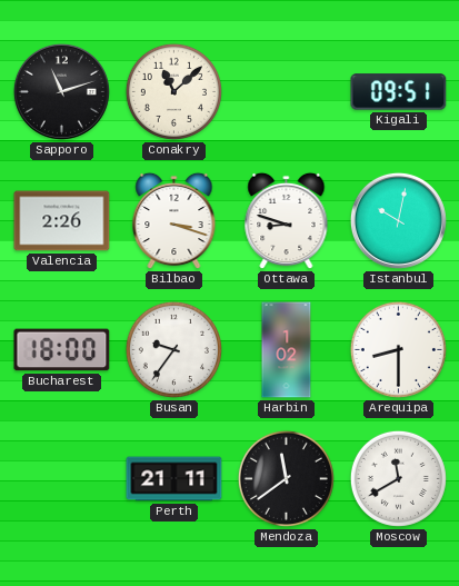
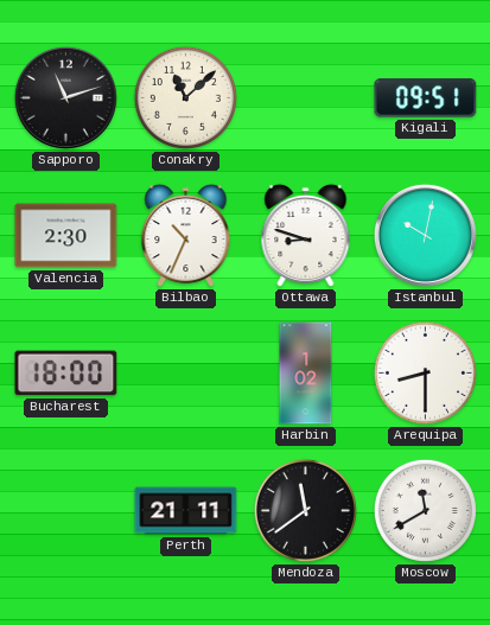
Valencia: 2:26 -> 2:30
Bilbao: 3:18 -> 10:34
Busan: 9:36 -> none
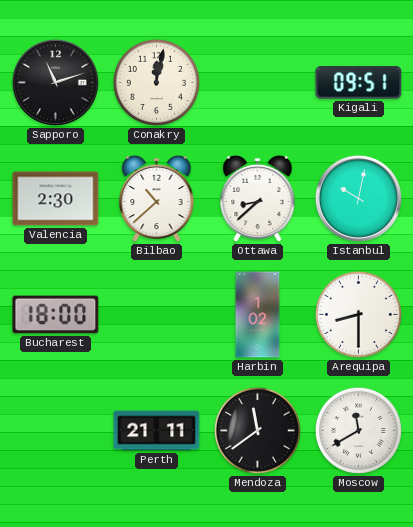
Conakry: 11:08 -> 12:02
Bilbao: 10:34 -> 10:38
Ottawa: 8:48 -> 8:38
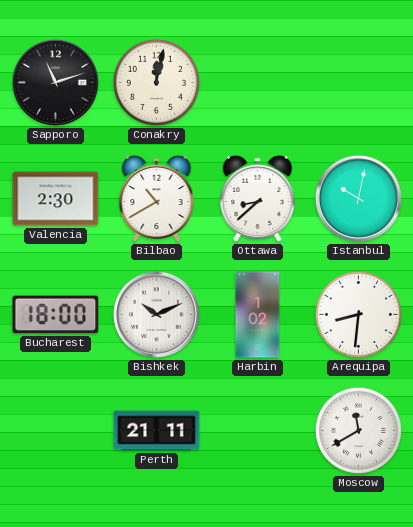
Kigali: 09:51 -> none
Bilbao: 10:38 -> 10:40
Bishkek: none -> 10:11
Arequipa: 8:30 -> 8:31
Mendoza: 11:39 -> none
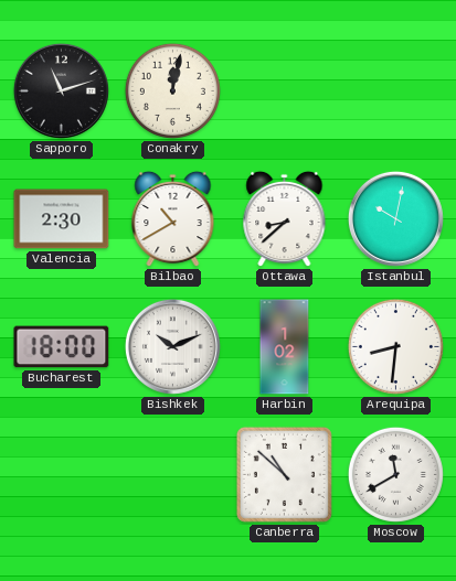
Perth: 21:11 -> none
Canberra: none -> 10:52
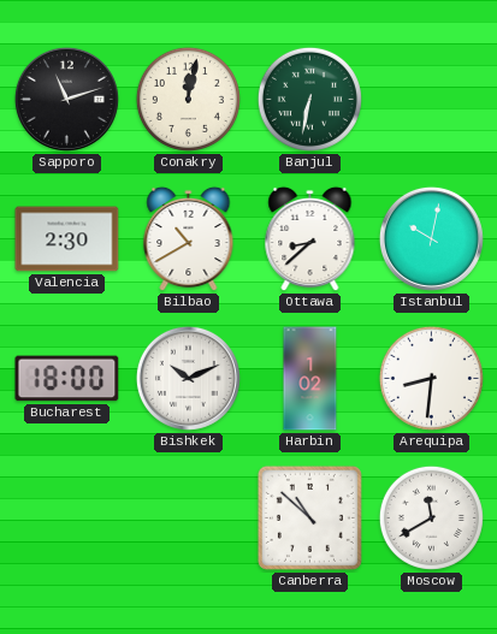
Banjul: none -> 6:32
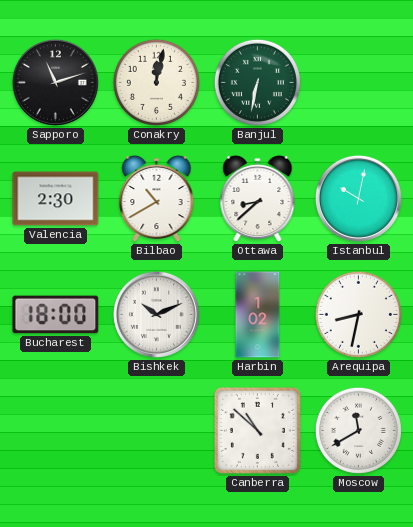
Arequipa: 8:31 -> 8:32
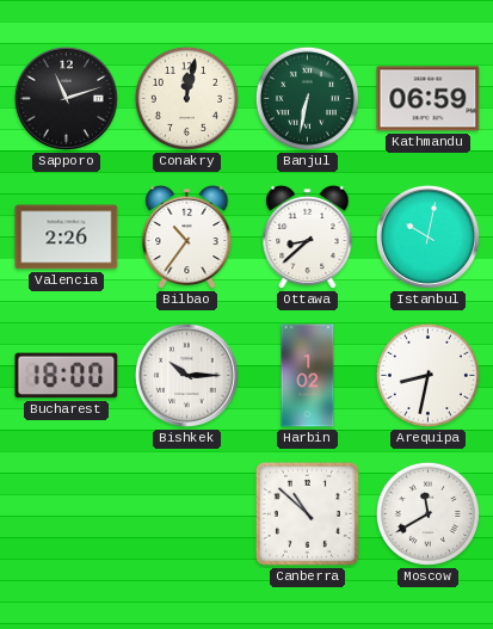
Kathmandu: none -> 06:59
Valencia: 2:30 -> 2:26
Bilbao: 10:40 -> 10:36
Bishkek: 10:11 -> 10:15
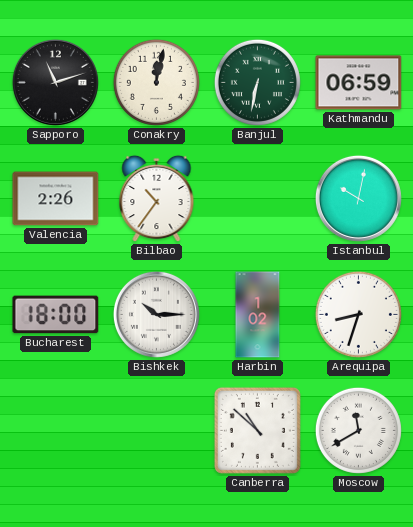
Ottawa: 8:38 -> none
Arequipa: 8:32 -> 8:33
